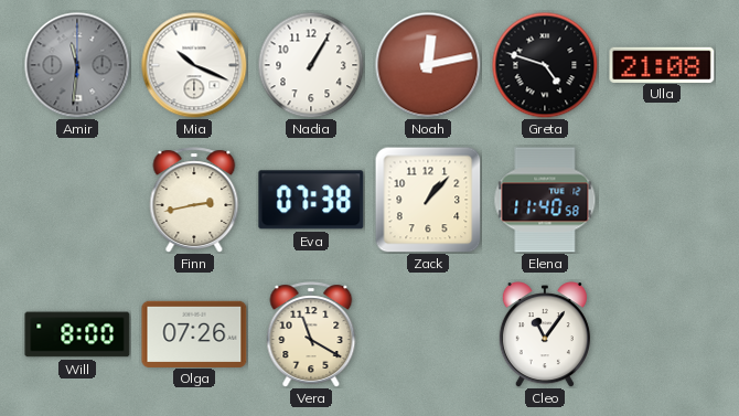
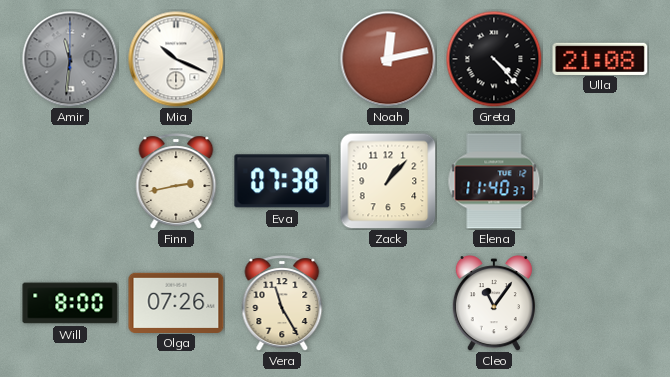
Nadia: 1:05 -> none
Greta: 4:48 -> 4:23
Elena: 11:40:58 -> 11:40:37
Vera: 11:20 -> 11:25
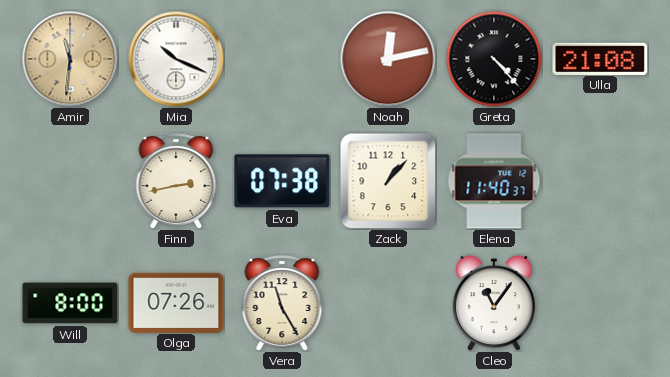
Amir dial: grey -> champagne
